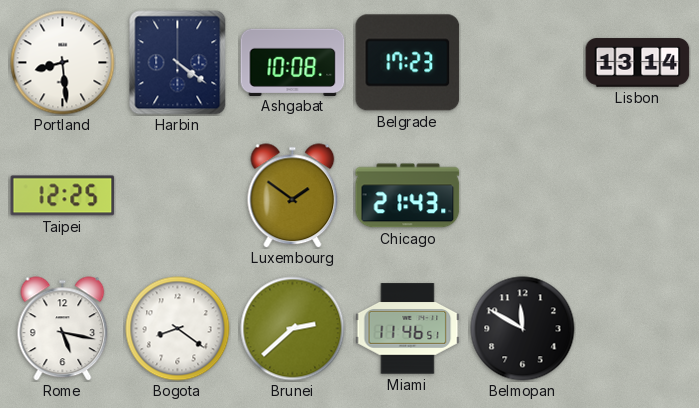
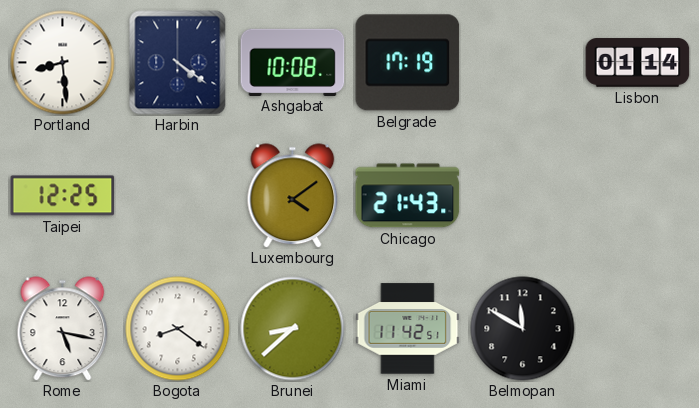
Belgrade: 17:23 -> 17:19
Lisbon: 13:14 -> 01:14
Luxembourg: 1:51 -> 4:09
Brunei: 2:38 -> 8:38
Miami: 11:46 -> 11:42
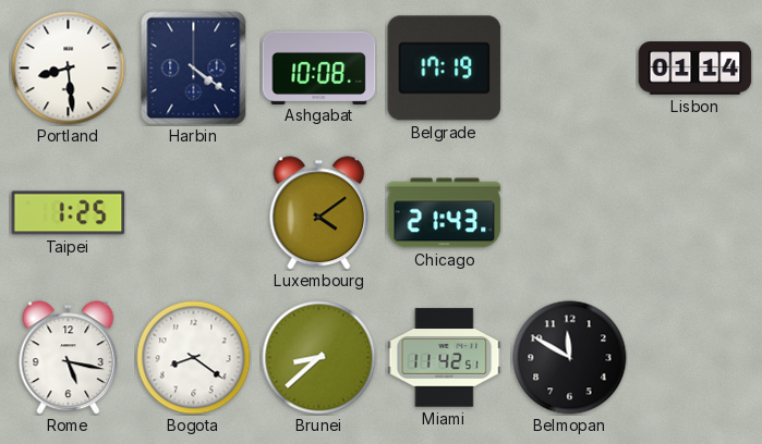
Taipei: 12:25 -> 1:25
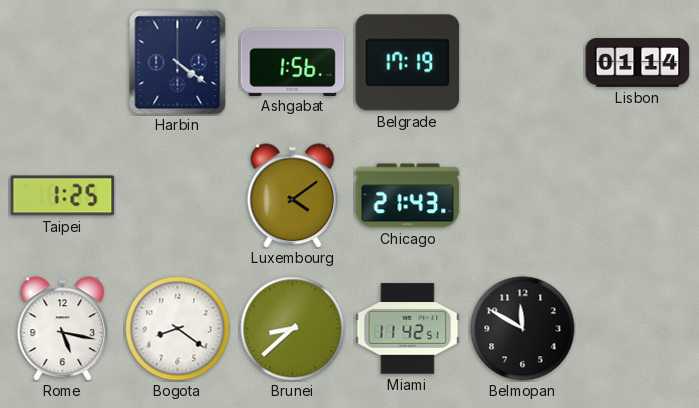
Portland: 8:29 -> none
Ashgabat: 10:08 -> 1:56
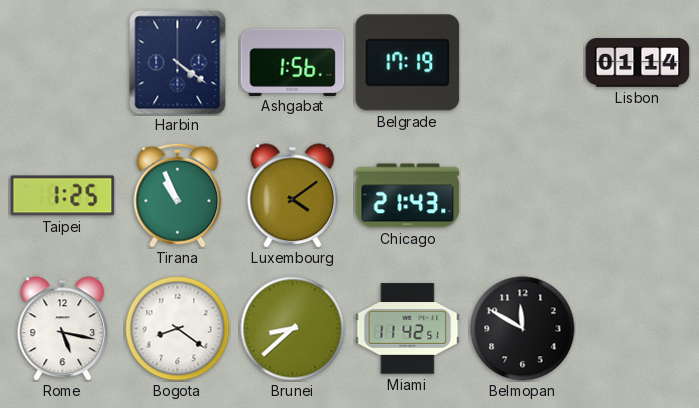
Tirana: none -> 10:56
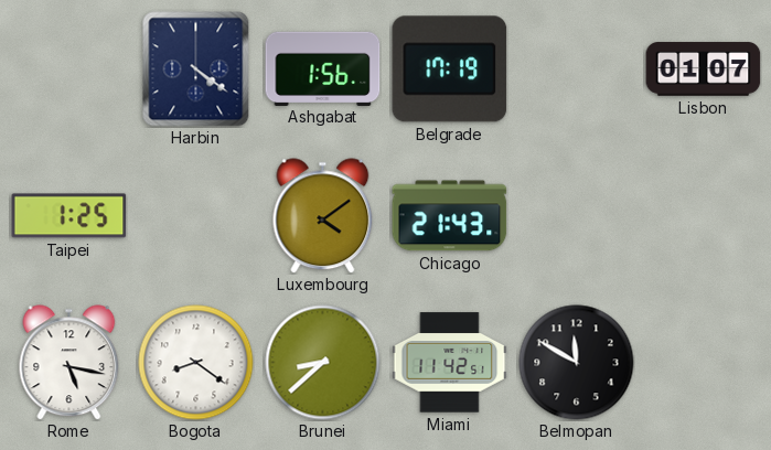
Lisbon: 01:14 -> 01:07
Tirana: 10:56 -> none
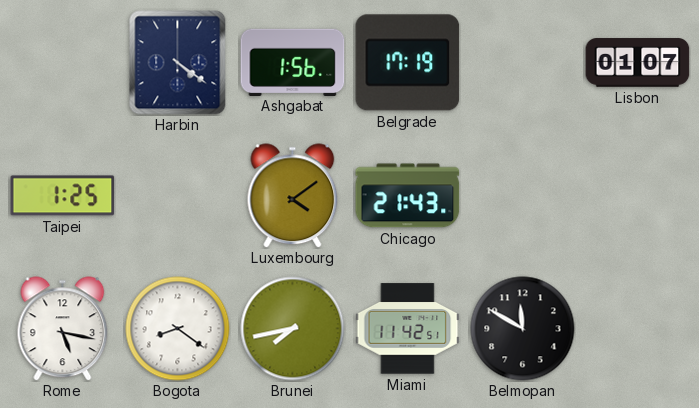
Brunei: 8:38 -> 7:43
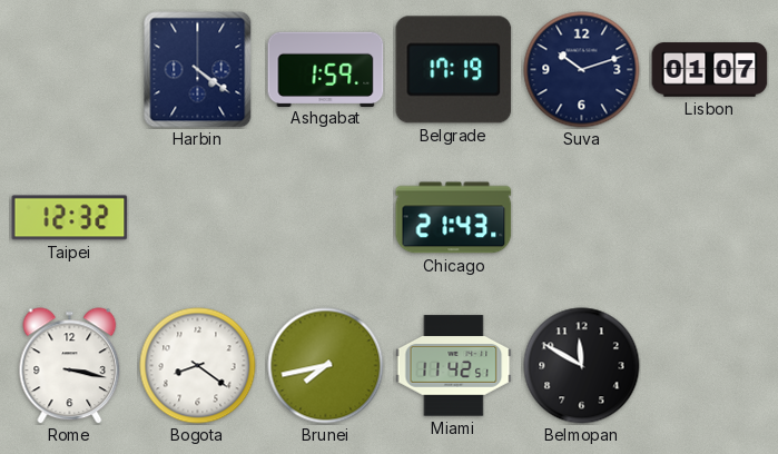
Ashgabat: 1:56 -> 1:59
Suva: none -> 10:12
Taipei: 1:25 -> 12:32
Luxembourg: 4:09 -> none
Rome: 5:17 -> 3:17
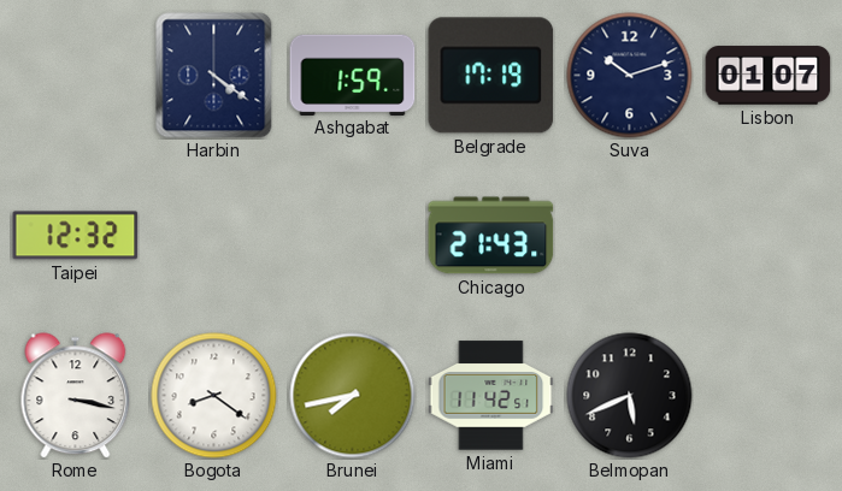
Belmopan: 11:50 -> 5:41
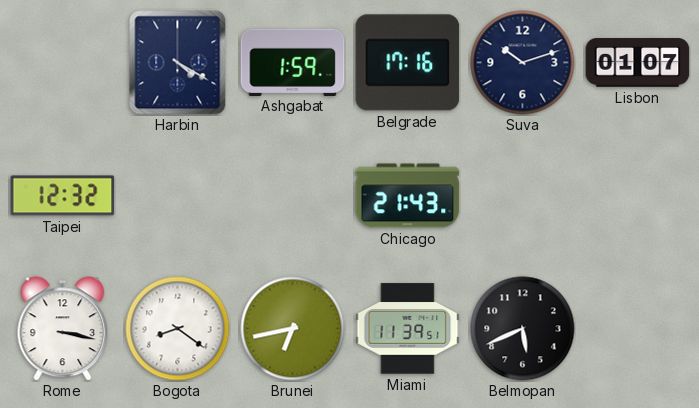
Harbin: 4:21 -> 4:20
Belgrade: 17:19 -> 17:16
Brunei: 7:43 -> 6:43
Miami: 11:42 -> 11:39
